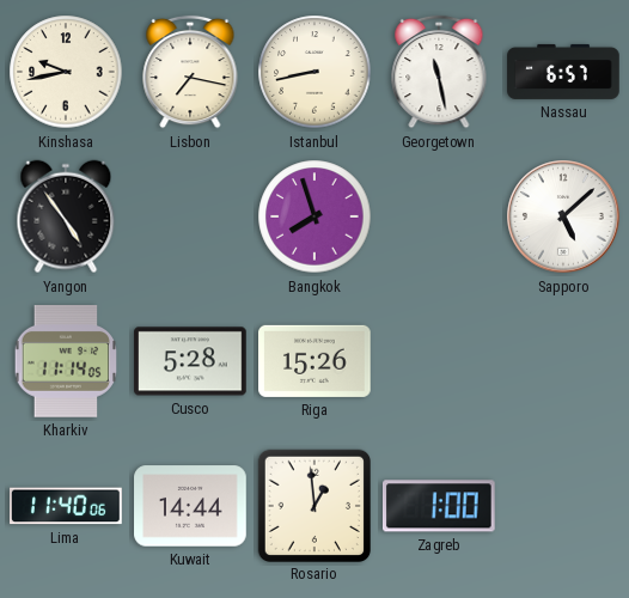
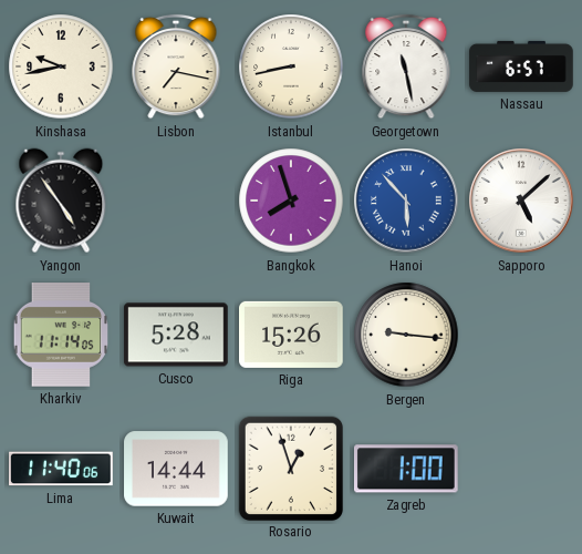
Hanoi: none -> 5:53
Bergen: none -> 9:16
Rosario: 12:59 -> 12:57
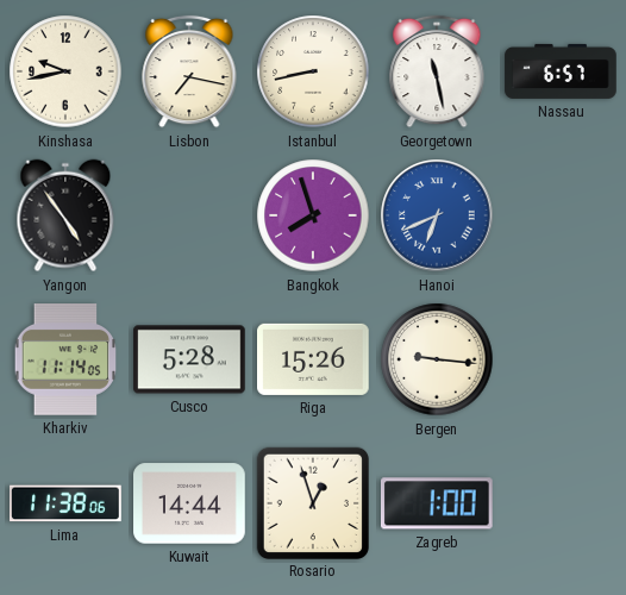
Hanoi: 5:53 -> 6:41
Sapporo: 5:08 -> none
Lima: 11:40 -> 11:38
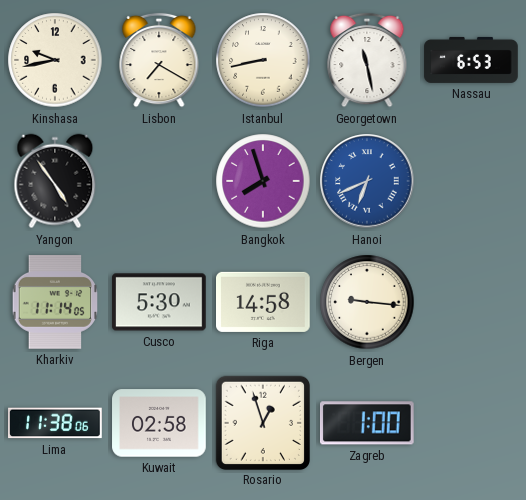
Lisbon: 7:17 -> 7:20
Nassau: 6:57 -> 6:53
Cusco: 5:28 -> 5:30
Riga: 15:26 -> 14:58
Kuwait: 14:44 -> 02:58
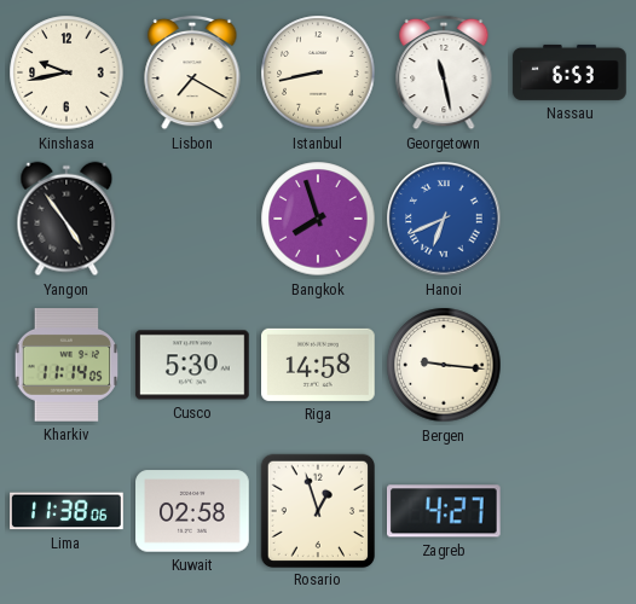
Zagreb: 1:00 -> 4:27
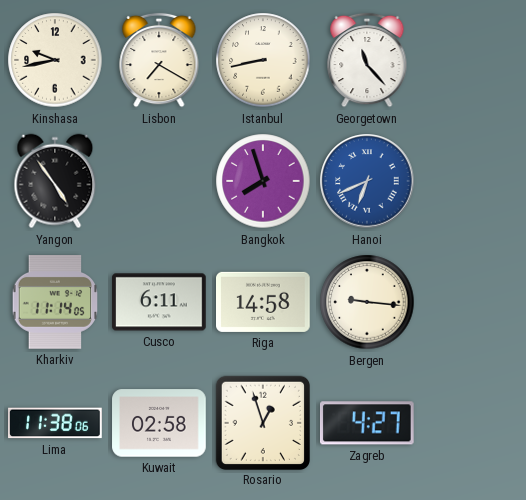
Georgetown: 11:28 -> 11:23
Nassau: 6:53 -> none
Cusco: 5:30 -> 6:11
